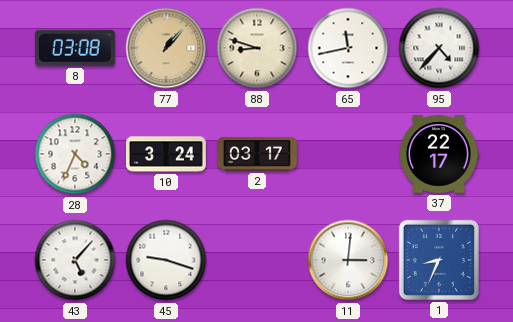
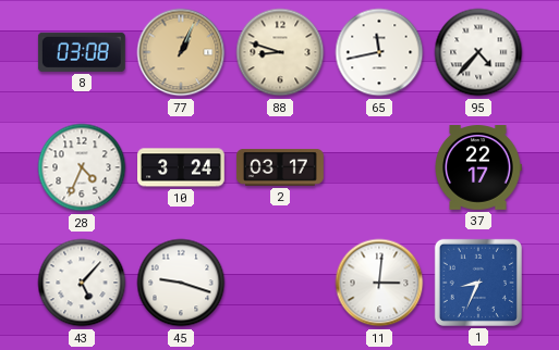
77: 1:07 -> 1:04
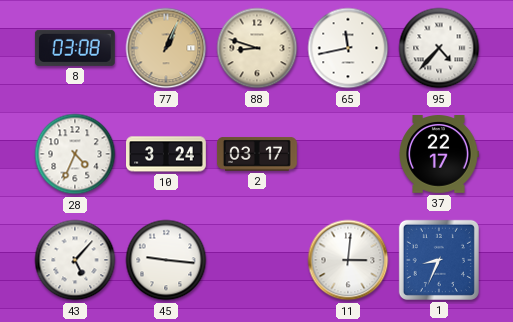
45: 9:18 -> 9:16
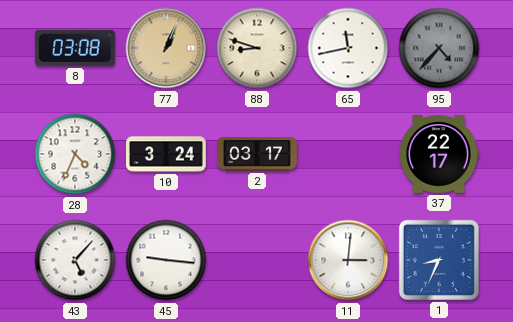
95 dial: white -> grey
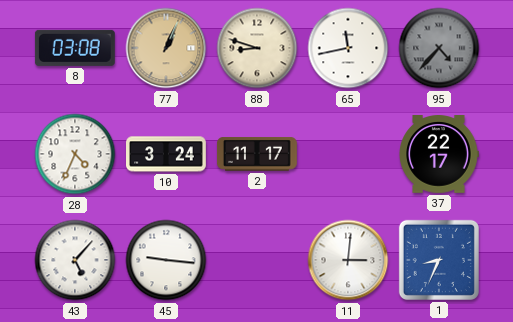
2: 03:17 -> 11:17
